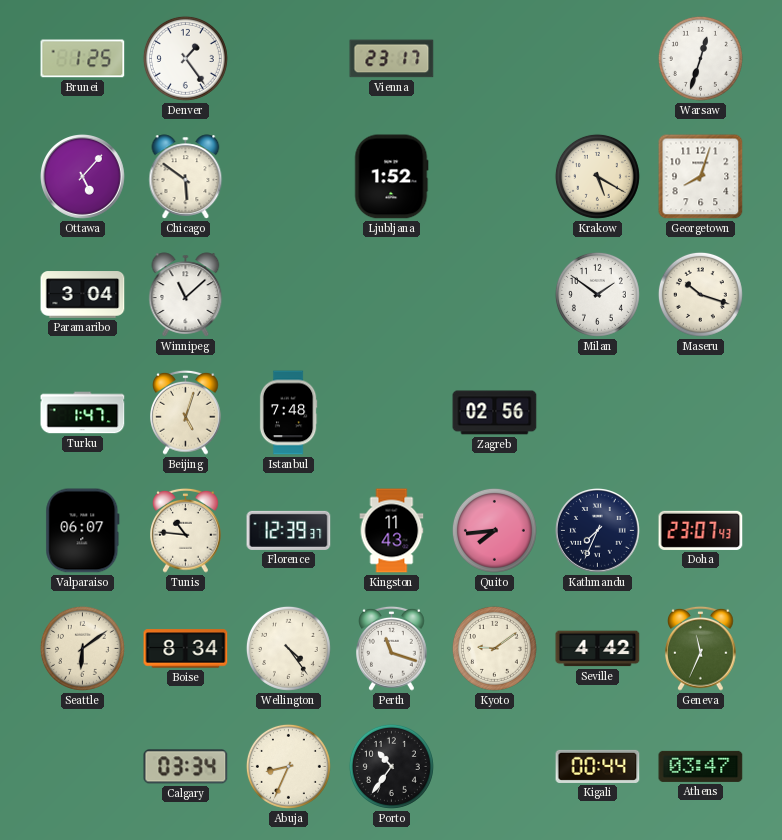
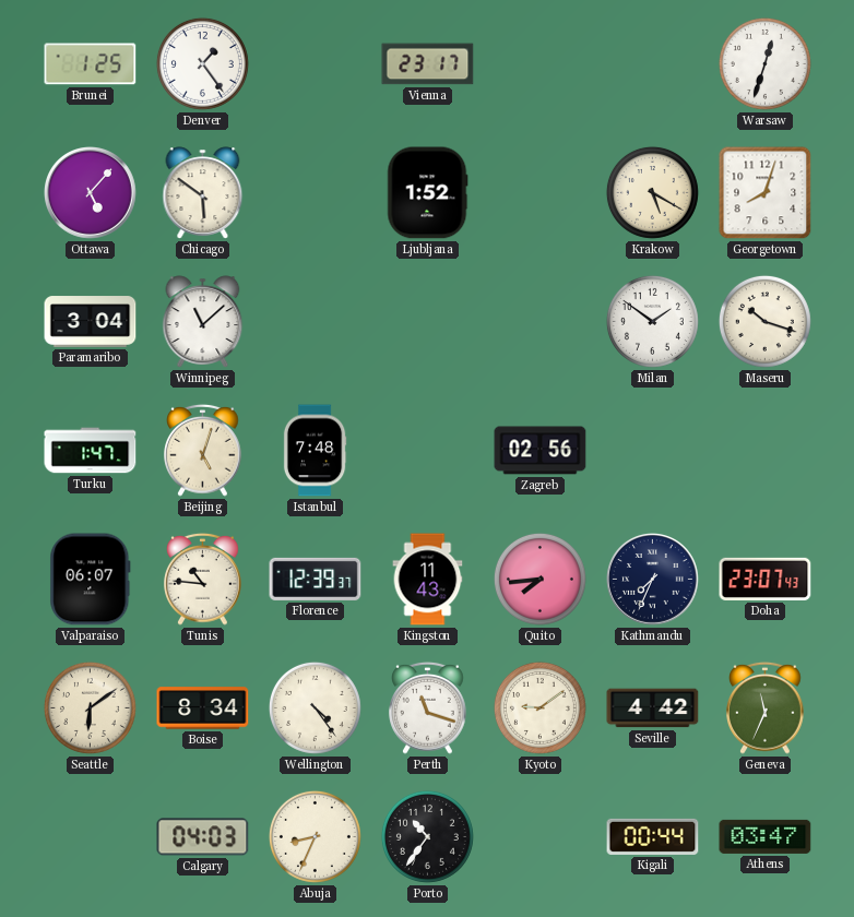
Calgary: 03:34 -> 04:03
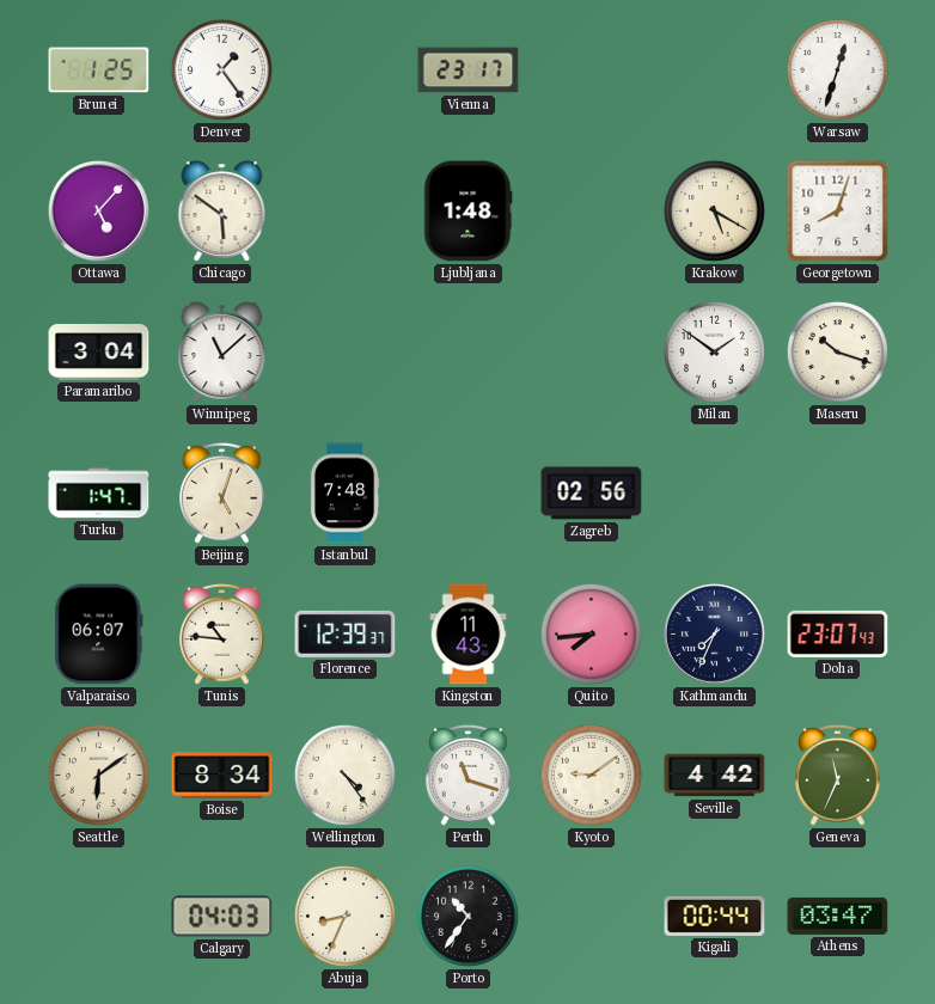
Ljubljana: 1:52 -> 1:48
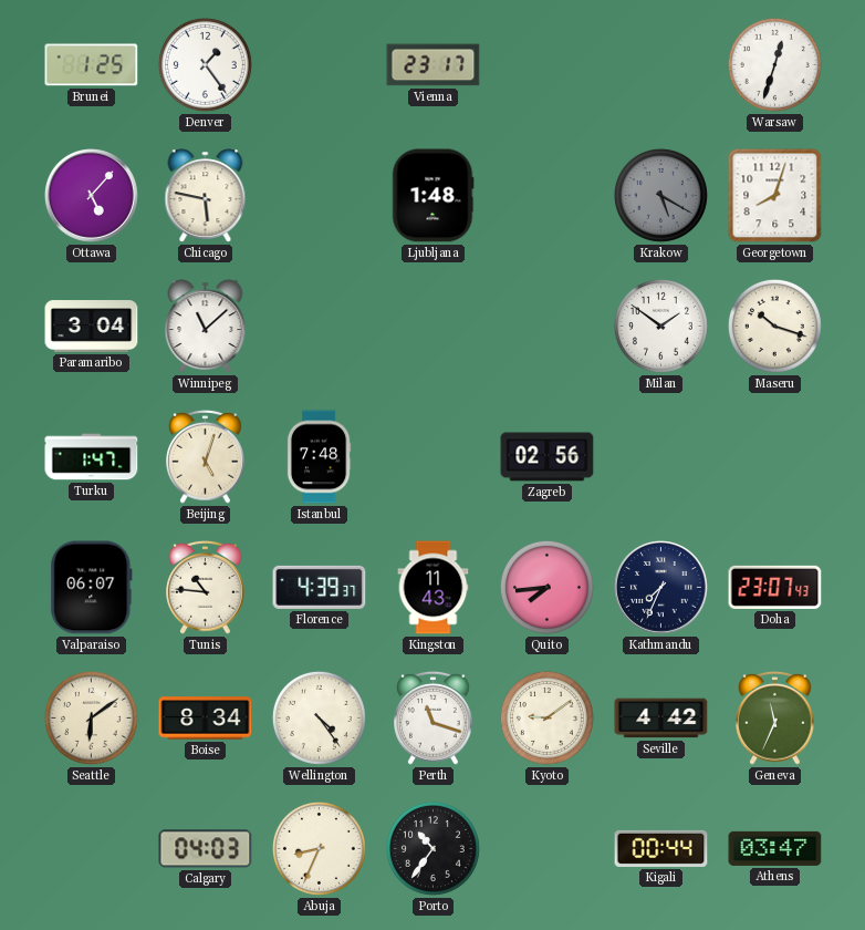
Chicago: 5:51 -> 5:47
Krakow dial: cream -> grey
Florence: 12:39 -> 4:39
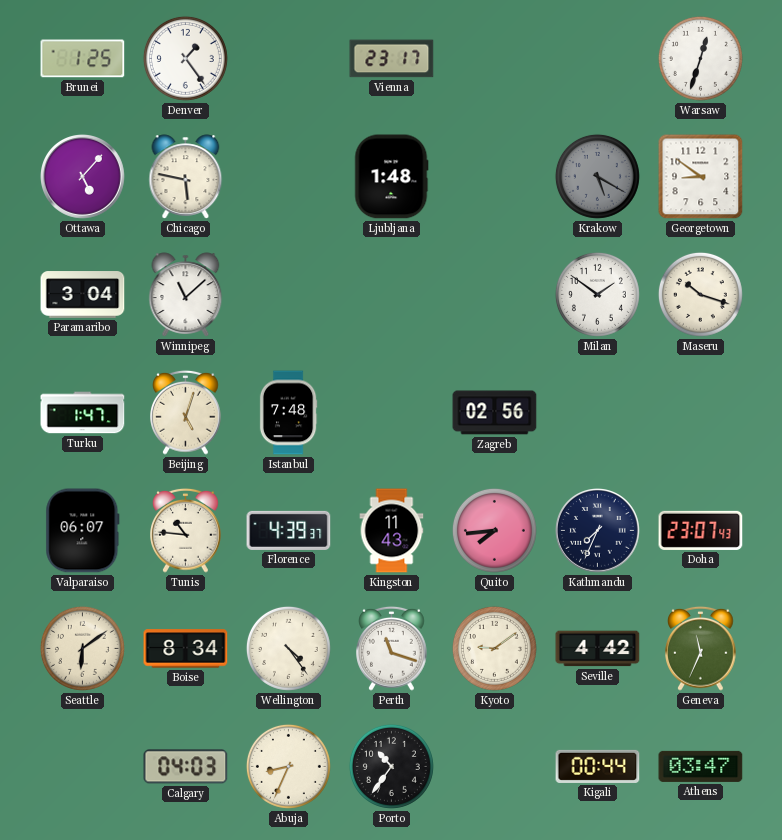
Georgetown: 8:03 -> 8:51
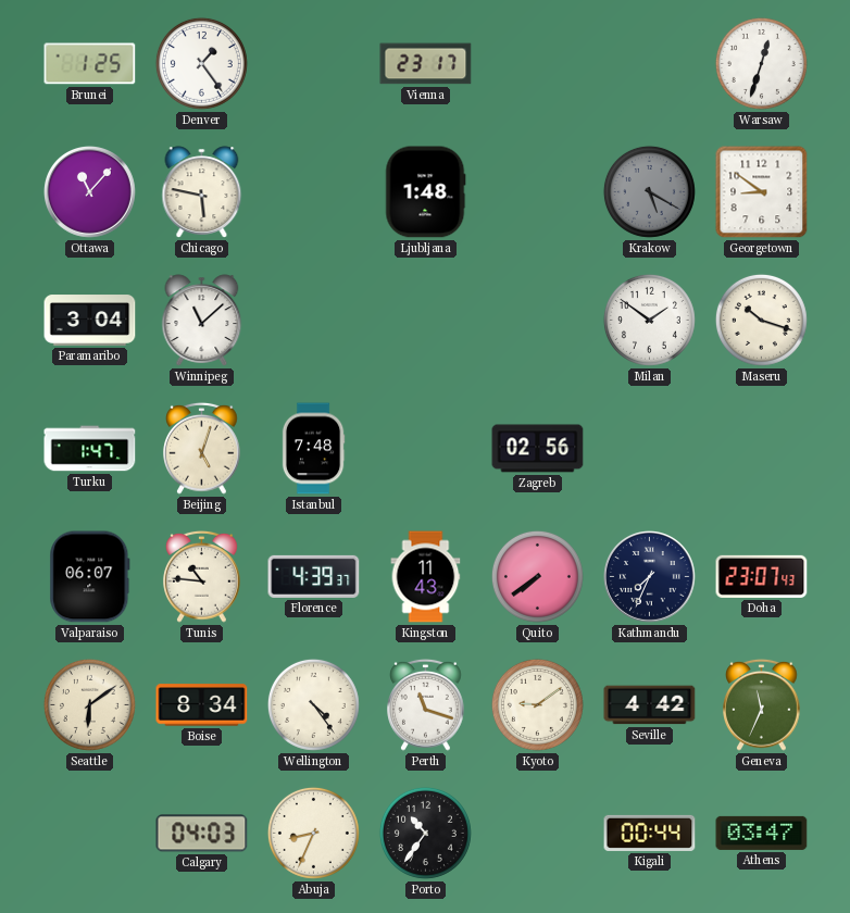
Ottawa: 5:07 -> 11:07
Quito: 7:44 -> 7:39
